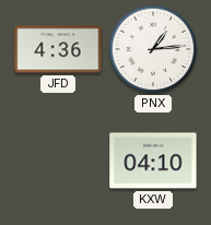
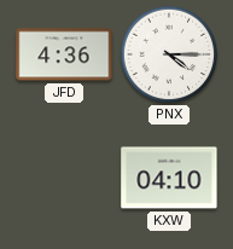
PNX: 1:14 -> 4:15
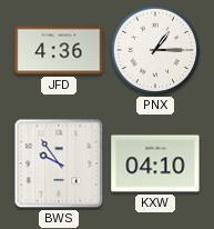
PNX: 4:15 -> 1:15
BWS: none -> 9:54
